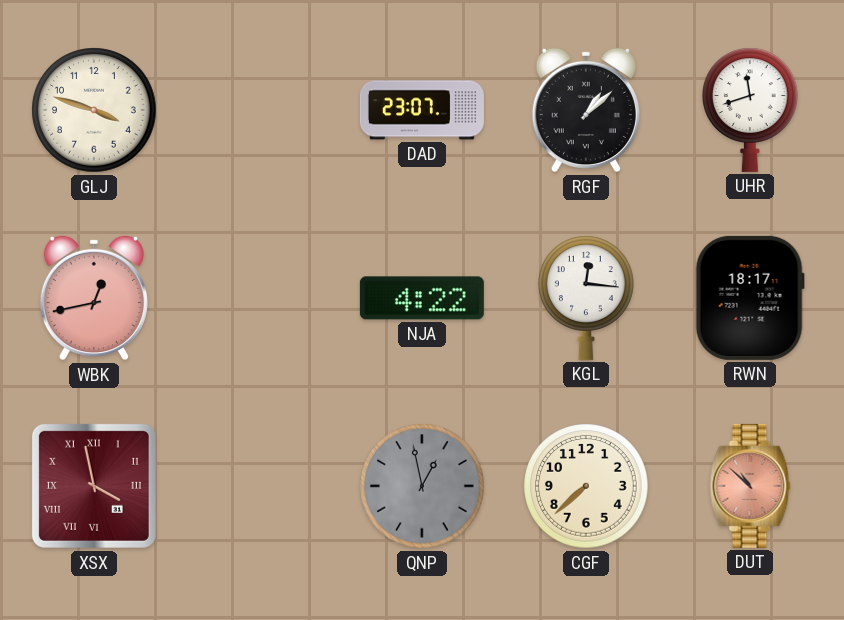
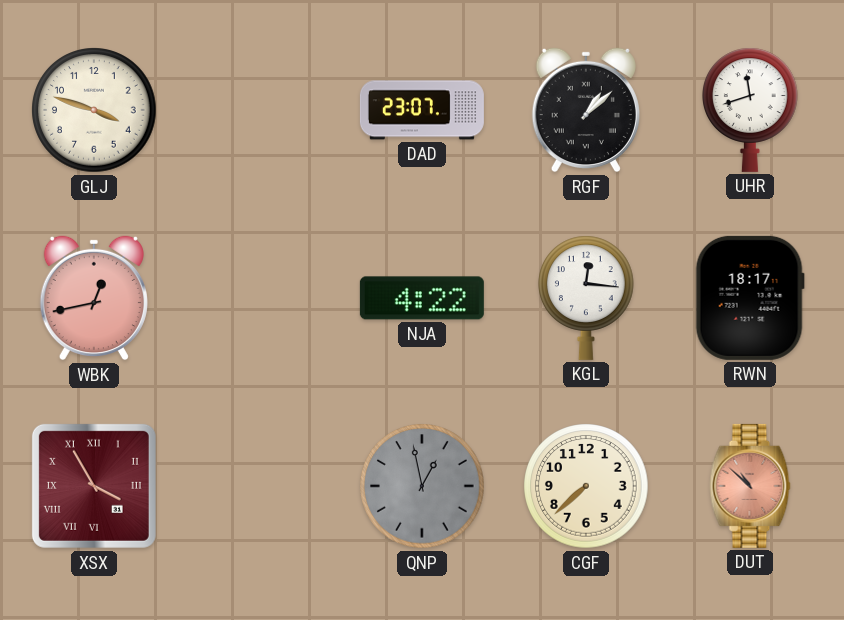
XSX: 3:58 -> 3:55
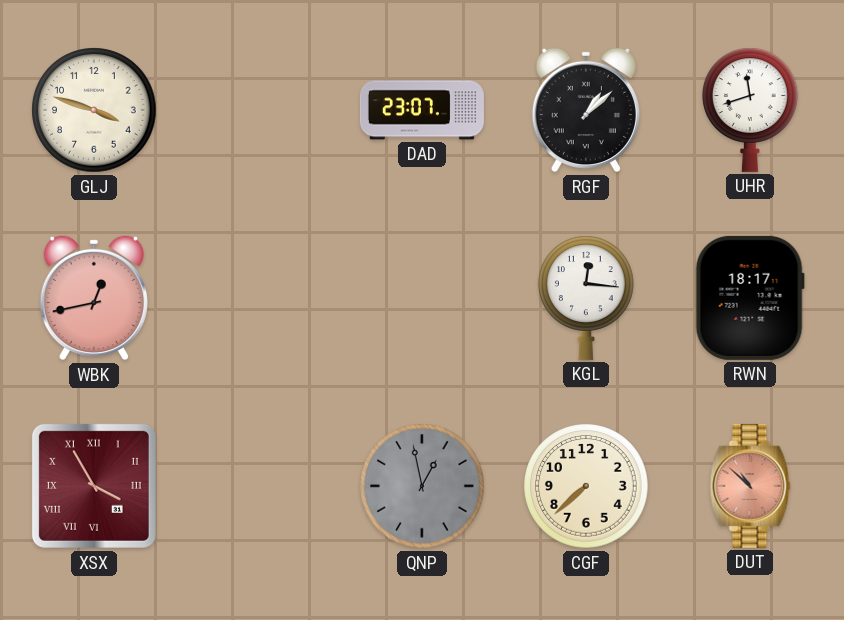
NJA: 4:22 -> none
